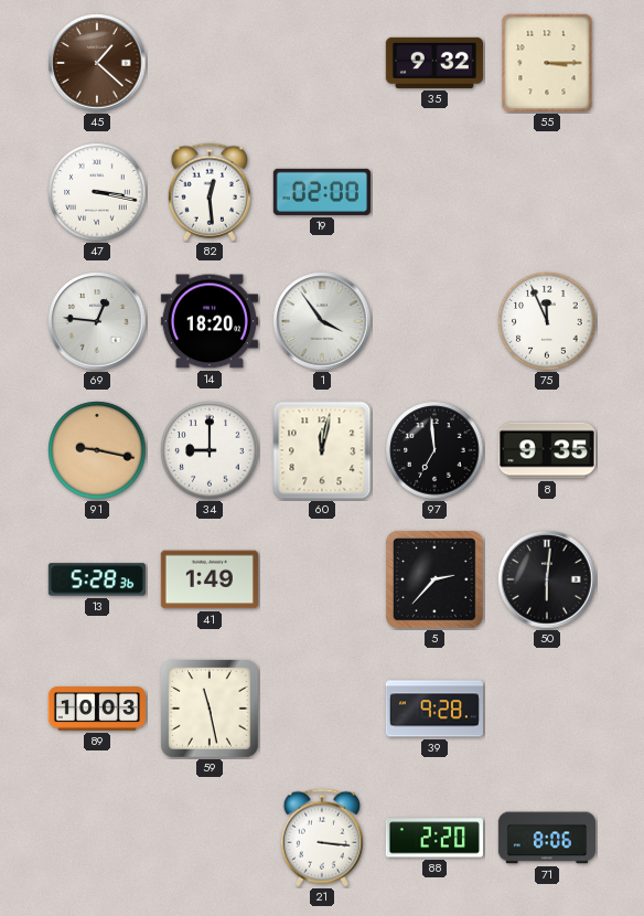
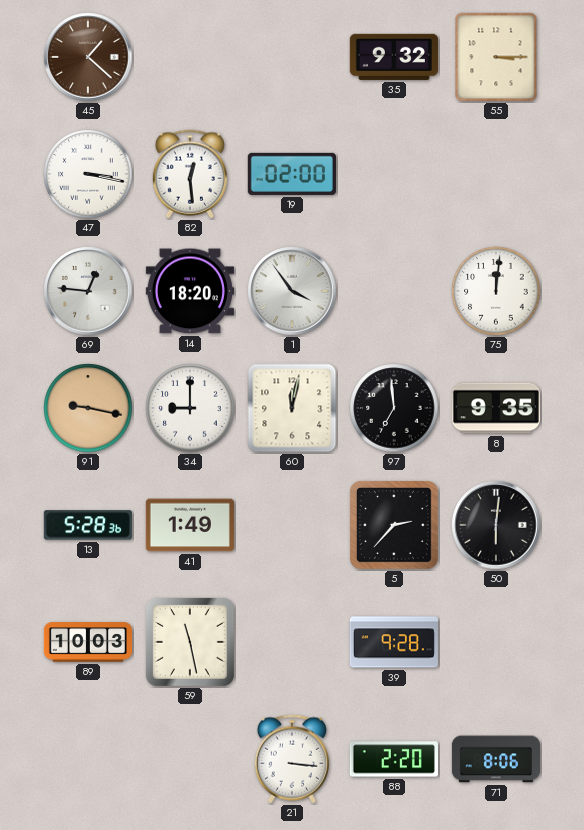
75: 11:56 -> 12:01
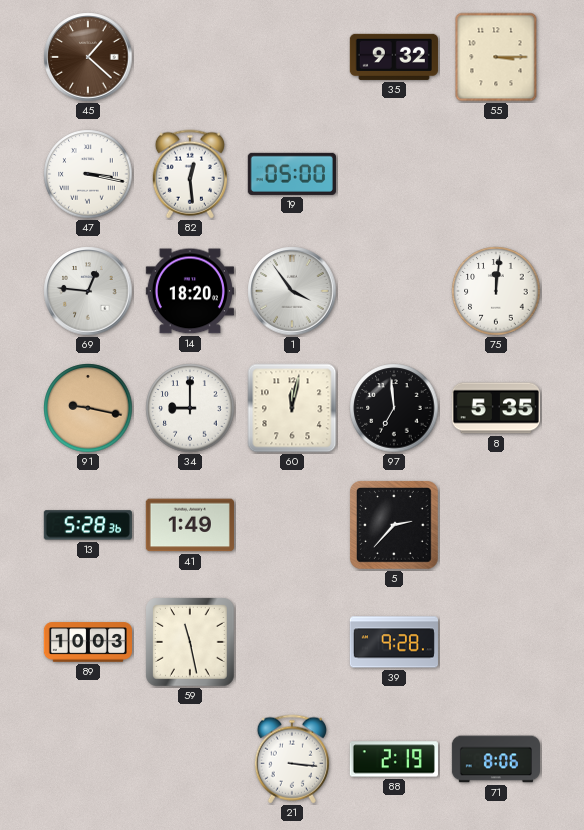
19: 02:00 -> 05:00
8: 9:35 -> 5:35
50: 6:01 -> none
88: 2:20 -> 2:19
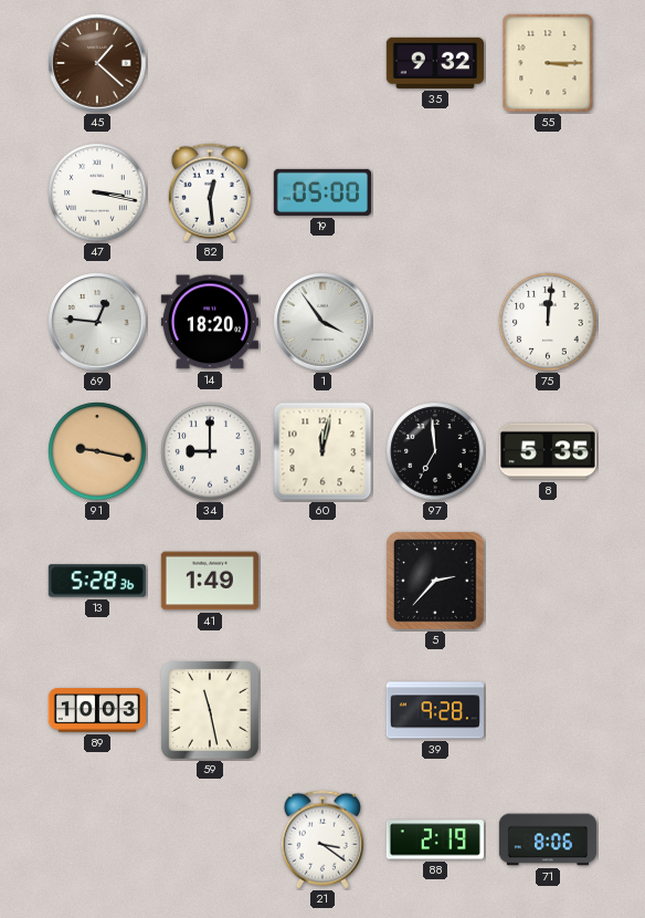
21: 3:16 -> 3:21
